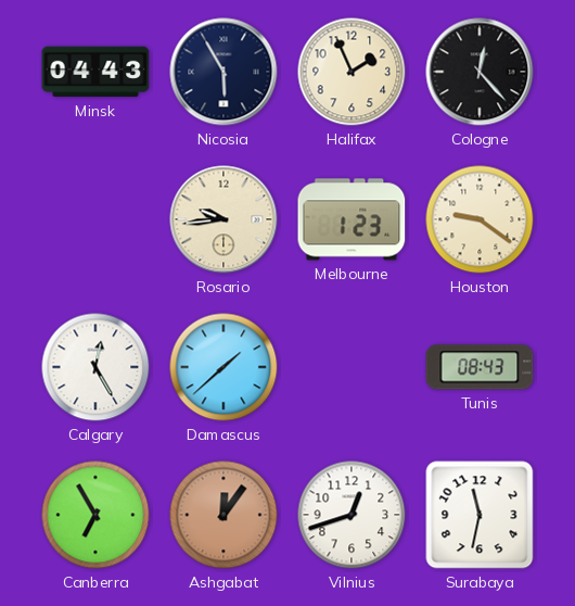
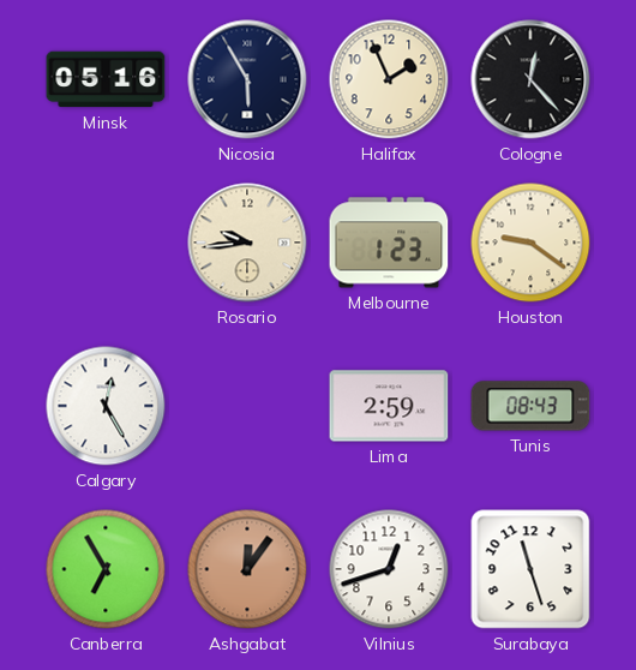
Minsk: 04:43 -> 05:16
Damascus: 1:38 -> none
Lima: none -> 2:59
Surabaya: 11:32 -> 11:27
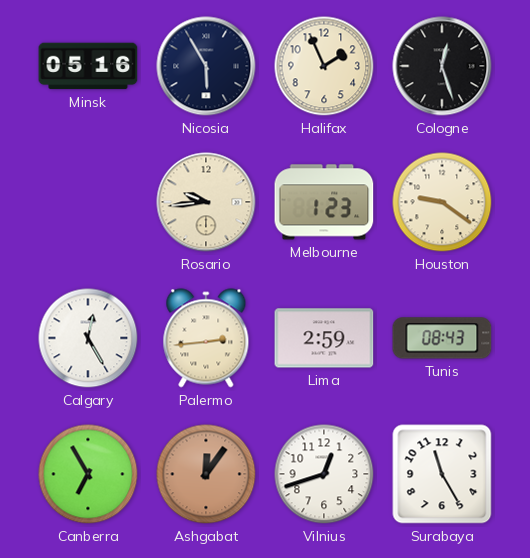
Cologne: 12:23 -> 12:27
Palermo: none -> 2:44
Surabaya: 11:27 -> 11:25
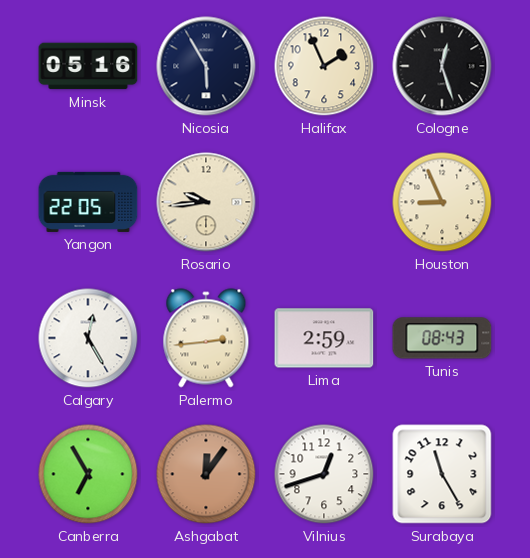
Yangon: none -> 22:05
Melbourne: 1:23 -> none
Houston: 9:21 -> 8:56
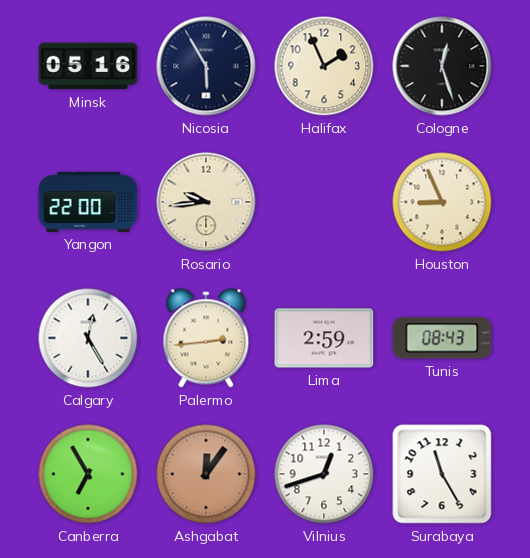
Yangon: 22:05 -> 22:00
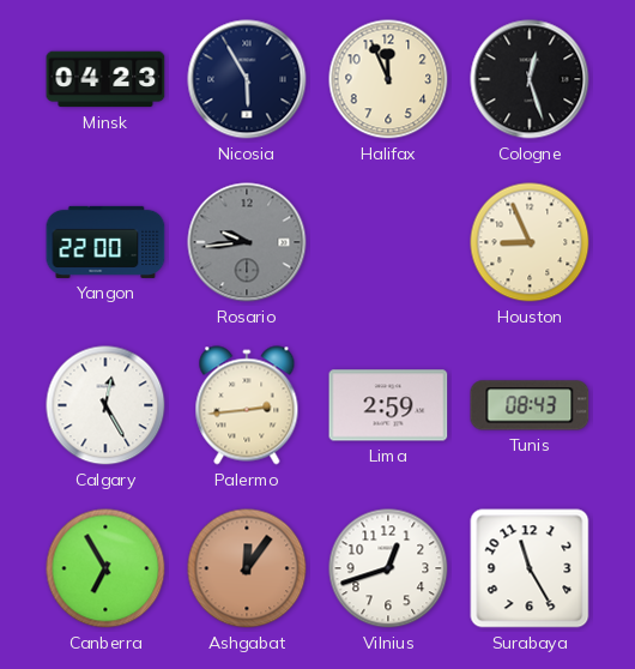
Minsk: 05:16 -> 04:23
Halifax: 1:56 -> 11:56
Rosario dial: cream -> grey
